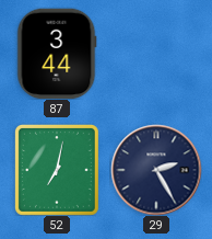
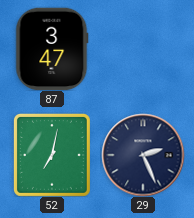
87: 3:44 -> 3:47
29: 2:25 -> 2:26
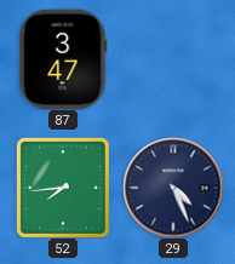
52: 7:02 -> 7:44
29: 2:26 -> 4:26
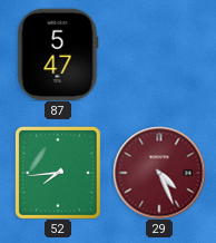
87: 3:47 -> 5:47
29 dial: navy -> burgundy
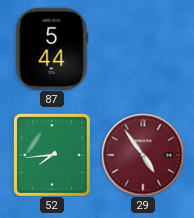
87: 5:47 -> 5:44
29: 4:26 -> 4:54
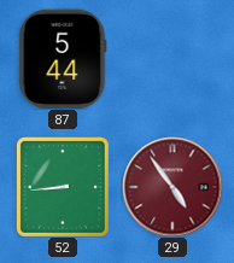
52: 7:44 -> 8:44
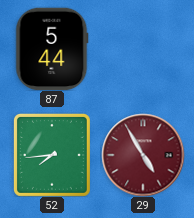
52: 8:44 -> 7:44
29: 4:54 -> 4:55
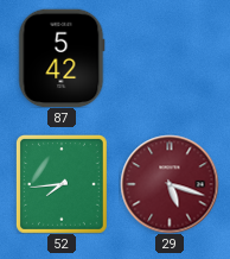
87: 5:44 -> 5:42
29: 4:55 -> 5:18
